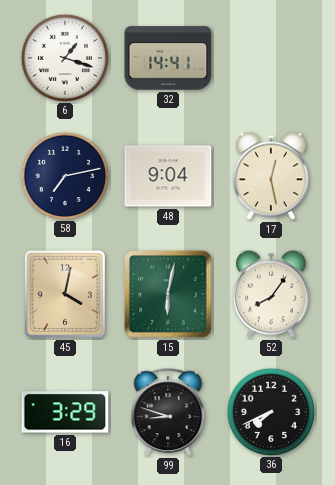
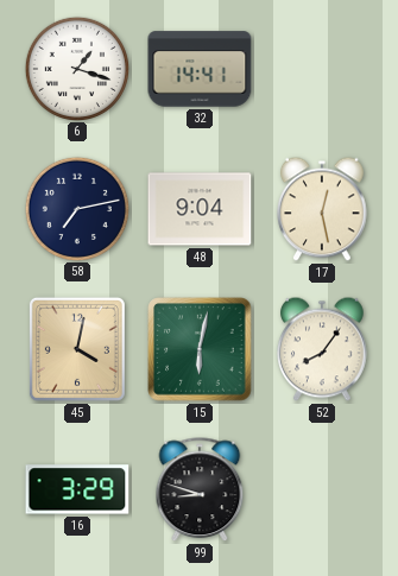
36: 7:41 -> none
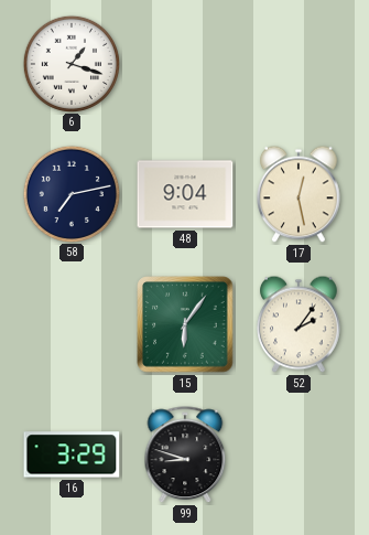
32: 14:41 -> none
45: 4:02 -> none
15: 6:02 -> 6:06
52: 8:06 -> 2:06
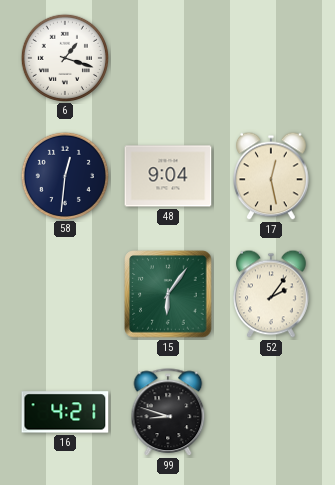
58: 7:13 -> 12:31
16: 3:29 -> 4:21
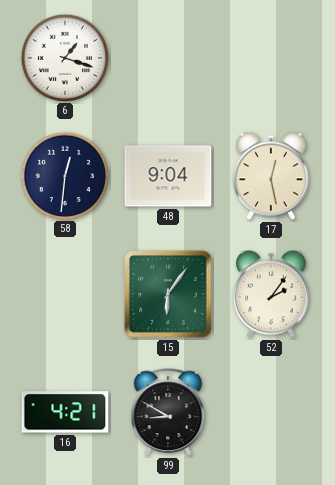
99: 8:48 -> 8:50
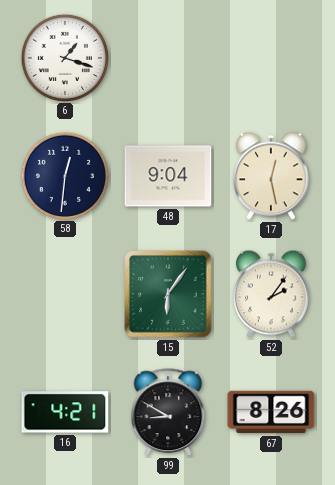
67: none -> 8:26
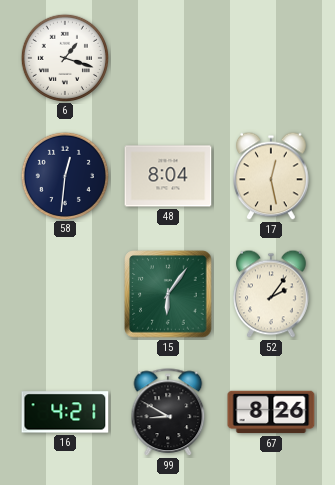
48: 9:04 -> 8:04
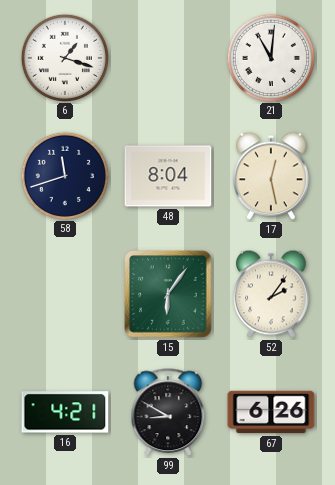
21: none -> 11:01
58: 12:31 -> 11:42
67: 8:26 -> 6:26
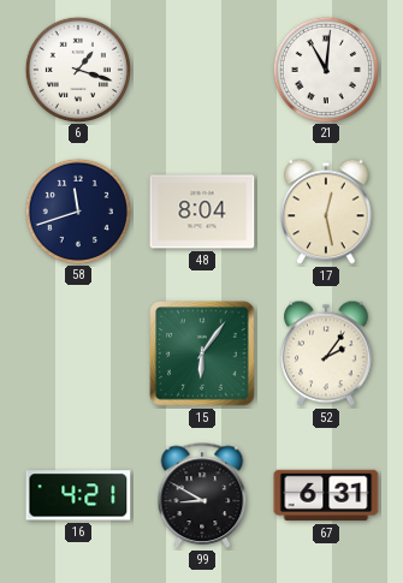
67: 6:26 -> 6:31
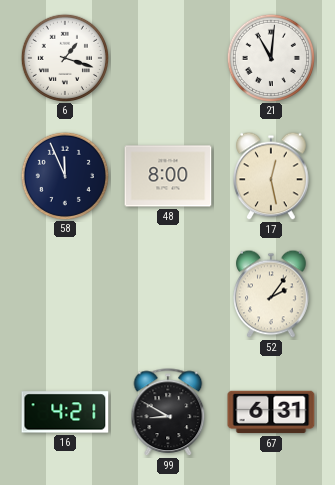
58: 11:42 -> 11:56
48: 8:04 -> 8:00
15: 6:06 -> none
